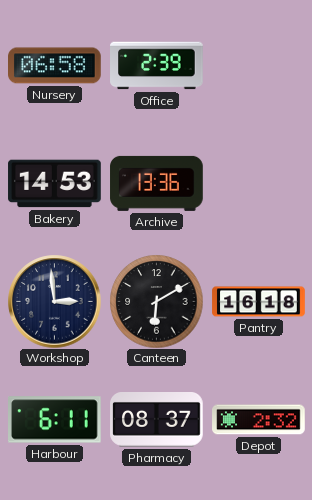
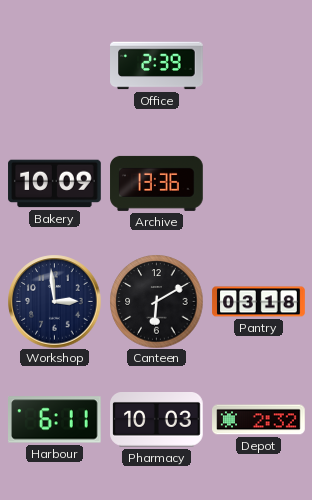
Nursery: 06:58 -> none
Bakery: 14:53 -> 10:09
Pantry: 16:18 -> 03:18
Pharmacy: 08:37 -> 10:03
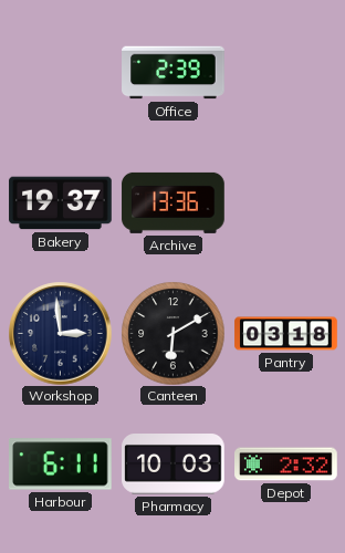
Bakery: 10:09 -> 19:37
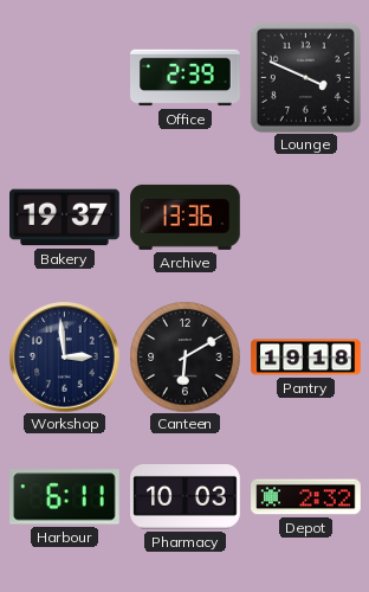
Lounge: none -> 3:49
Pantry: 03:18 -> 19:18
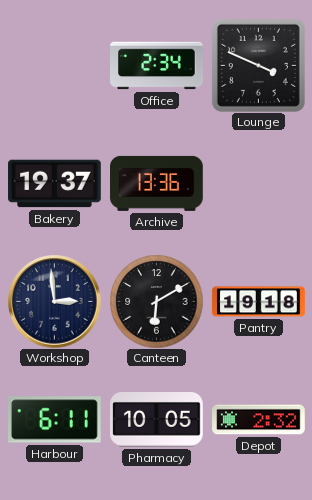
Office: 2:39 -> 2:34
Pharmacy: 10:03 -> 10:05
